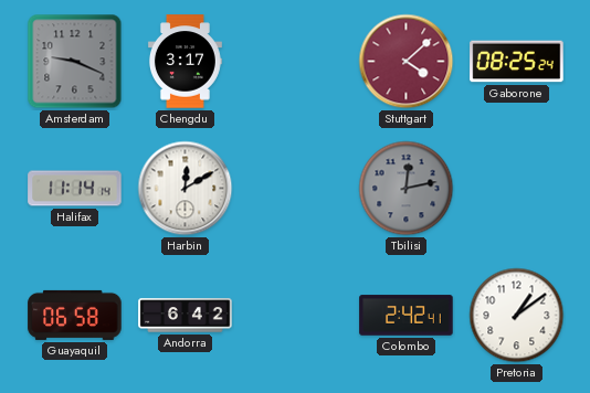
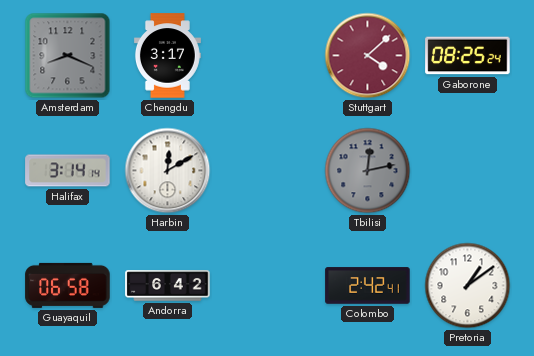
Amsterdam: 9:19 -> 8:19
Halifax: 11:14 -> 3:14
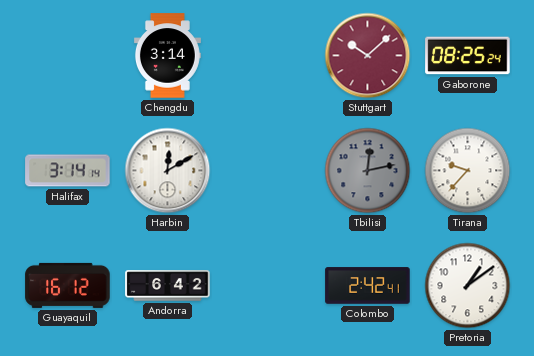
Amsterdam: 8:19 -> none
Chengdu: 3:17 -> 3:14
Stuttgart: 4:08 -> 10:08
Tirana: none -> 9:37
Guayaquil: 06:58 -> 16:12
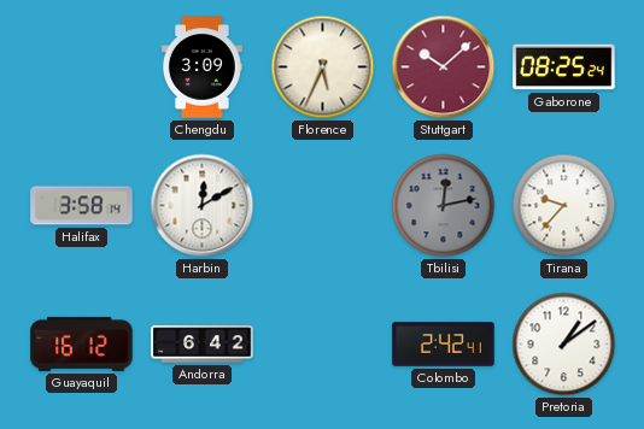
Chengdu: 3:14 -> 3:09
Florence: none -> 5:34
Halifax: 3:14 -> 3:58
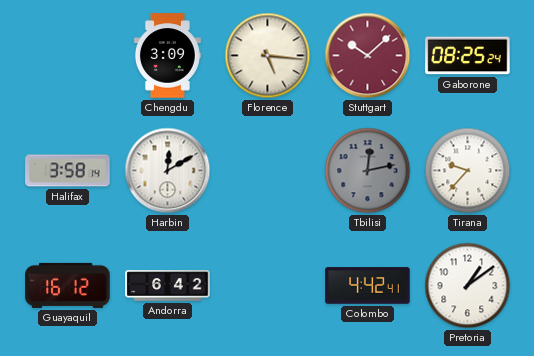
Florence: 5:34 -> 5:16
Colombo: 2:42 -> 4:42
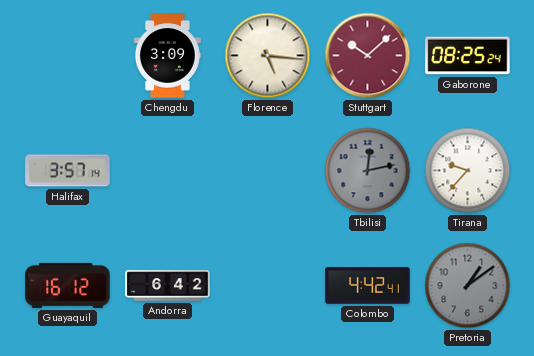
Halifax: 3:58 -> 3:57
Harbin: 12:10 -> none
Pretoria dial: white -> grey
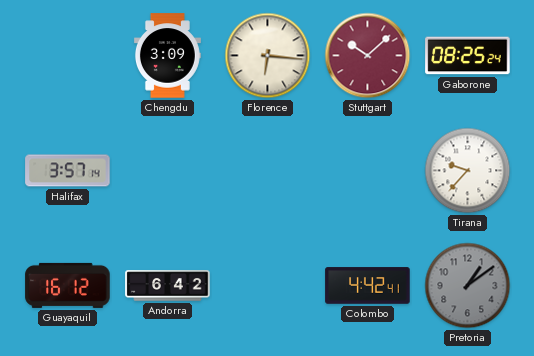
Florence: 5:16 -> 6:16
Tbilisi: 12:13 -> none
